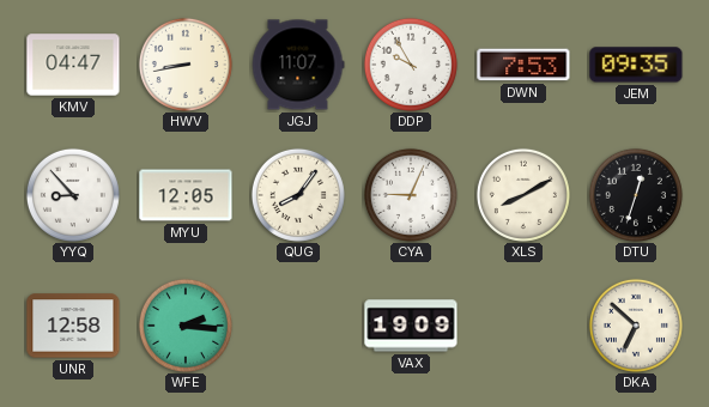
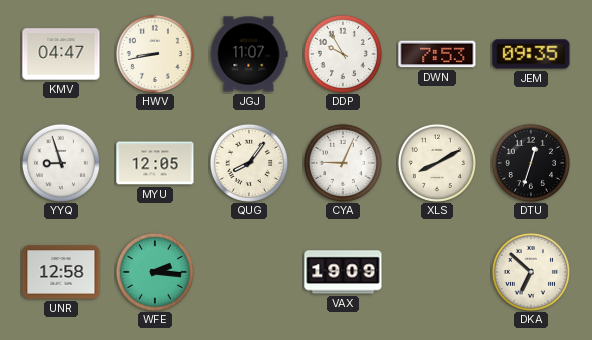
YYQ: 8:53 -> 8:57
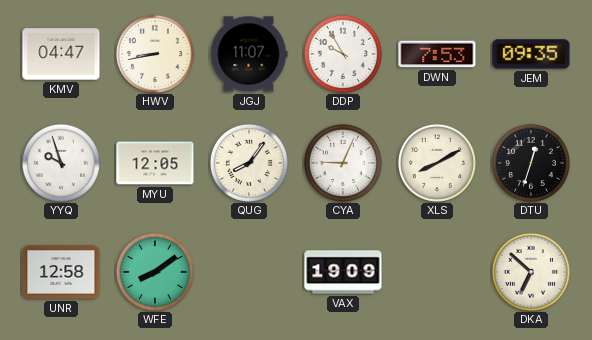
YYQ: 8:57 -> 9:57
WFE: 2:16 -> 8:09
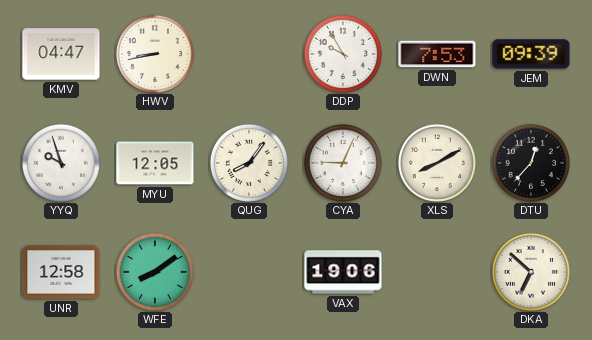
JGJ: 11:07 -> none
JEM: 09:35 -> 09:39
DTU: 12:33 -> 12:37
VAX: 19:09 -> 19:06
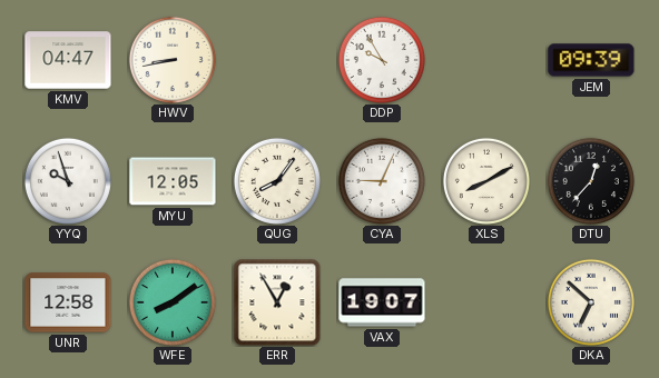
DWN: 7:53 -> none
ERR: none -> 12:55
VAX: 19:06 -> 19:07
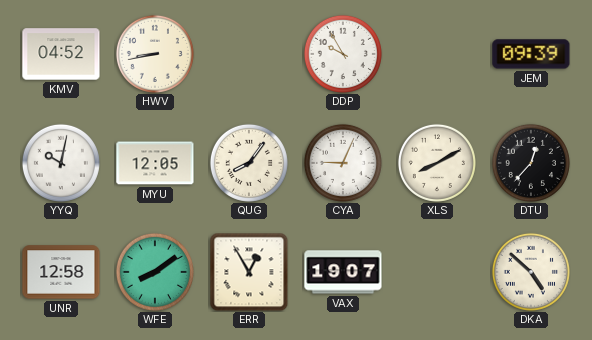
KMV: 04:47 -> 04:52
YYQ: 9:57 -> 10:02
DKA: 6:52 -> 4:52
